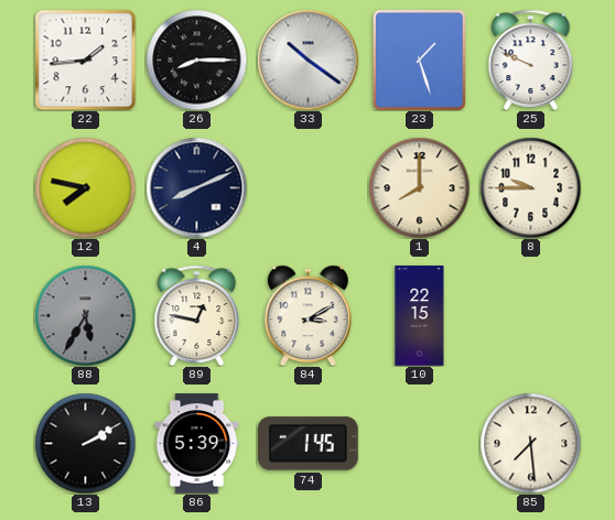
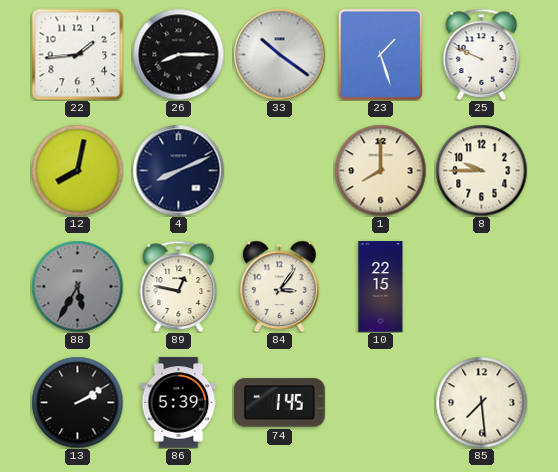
12: 7:47 -> 8:02
84: 3:10 -> 3:06
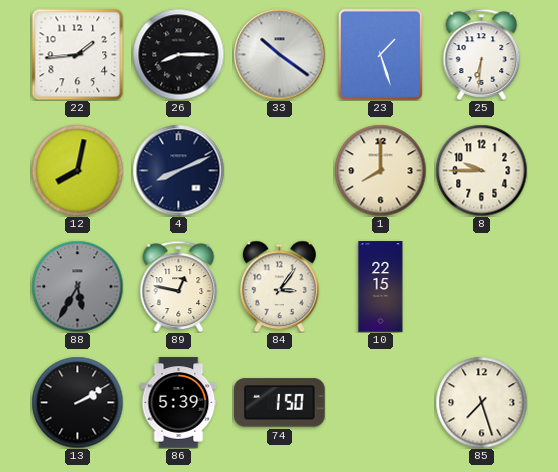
25: 9:49 -> 6:31
74: 1:45 -> 1:50
85: 7:29 -> 7:27
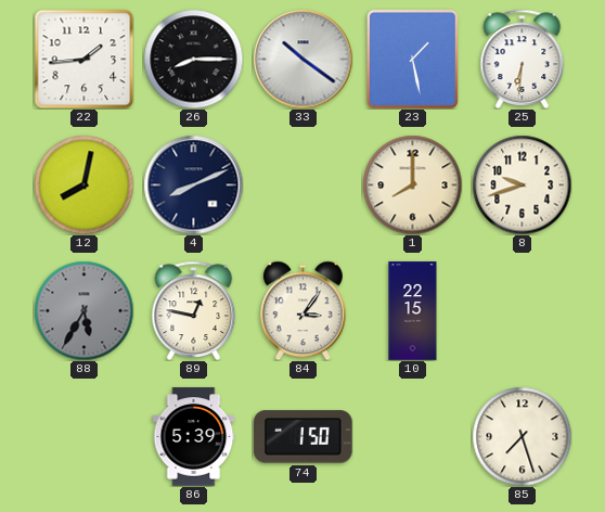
23: 1:27 -> 1:28
8: 9:45 -> 9:42
13: 2:10 -> none
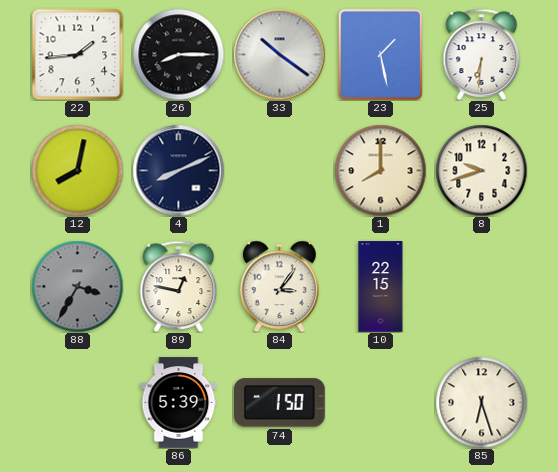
88: 5:35 -> 3:35
85: 7:27 -> 6:27
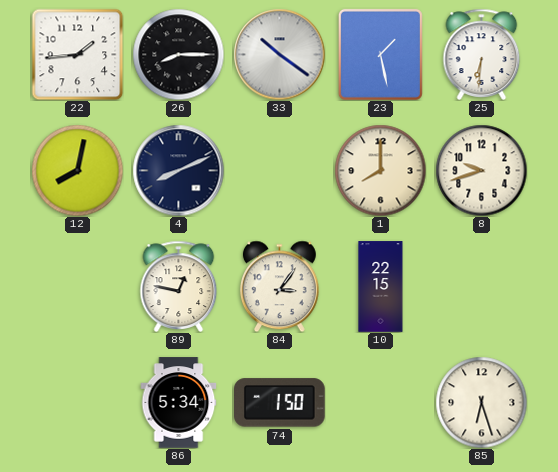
88: 3:35 -> none
86: 5:39 -> 5:34
